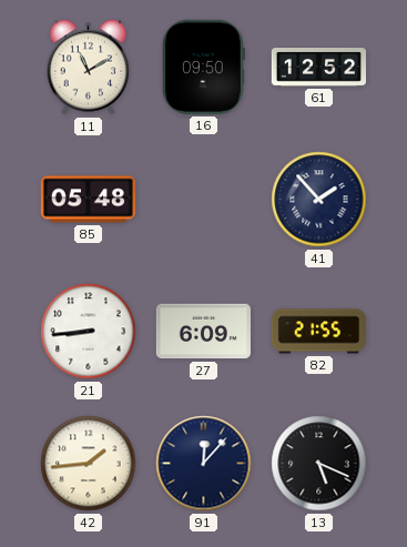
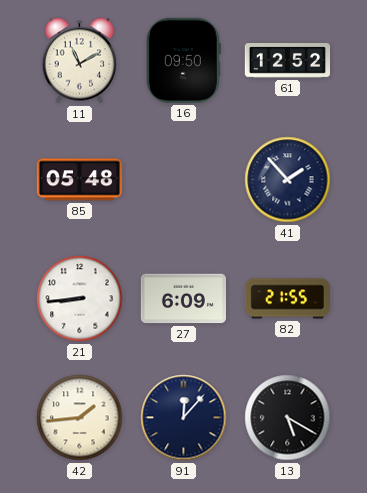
13: 5:19 -> 5:20
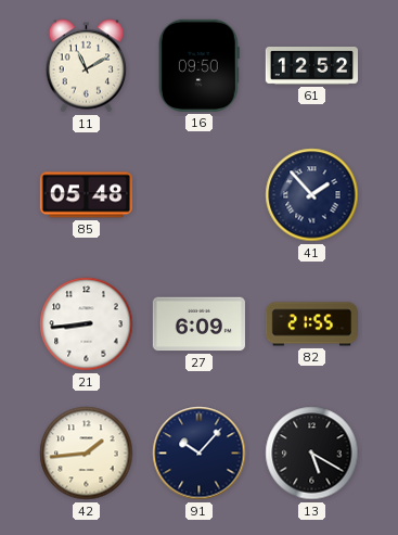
91: 12:07 -> 10:07
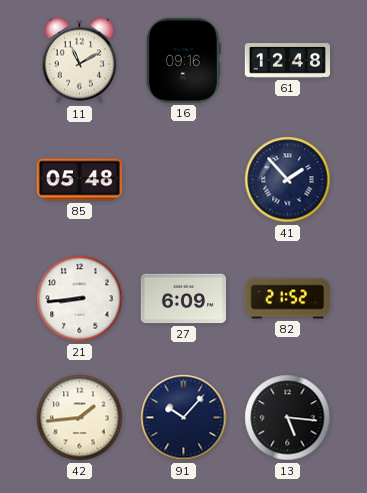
16: 09:50 -> 09:16
61: 12:52 -> 12:48
82: 21:55 -> 21:52
13: 5:20 -> 5:16
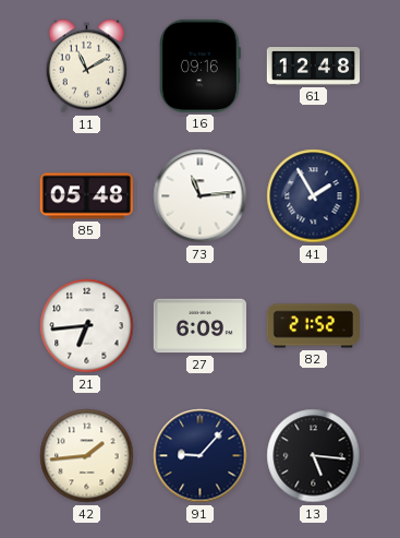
73: none -> 11:14
41: 1:53 -> 1:55
21: 8:44 -> 6:44
91: 10:07 -> 9:07
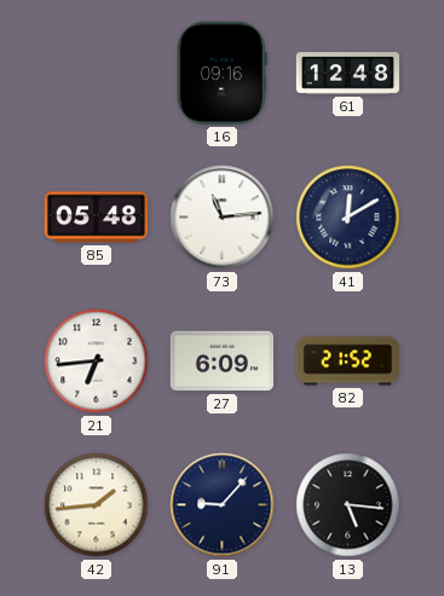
11: 11:10 -> none
41: 1:55 -> 12:10
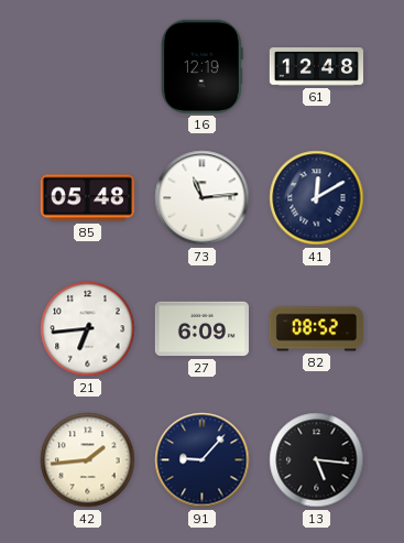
16: 09:16 -> 12:19
82: 21:52 -> 08:52
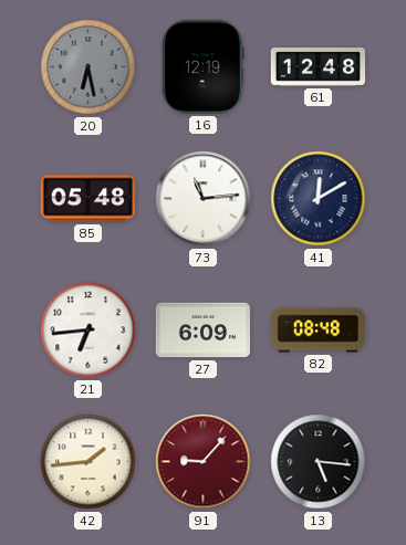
20: none -> 6:28
82: 08:52 -> 08:48
91 dial: navy -> burgundy
